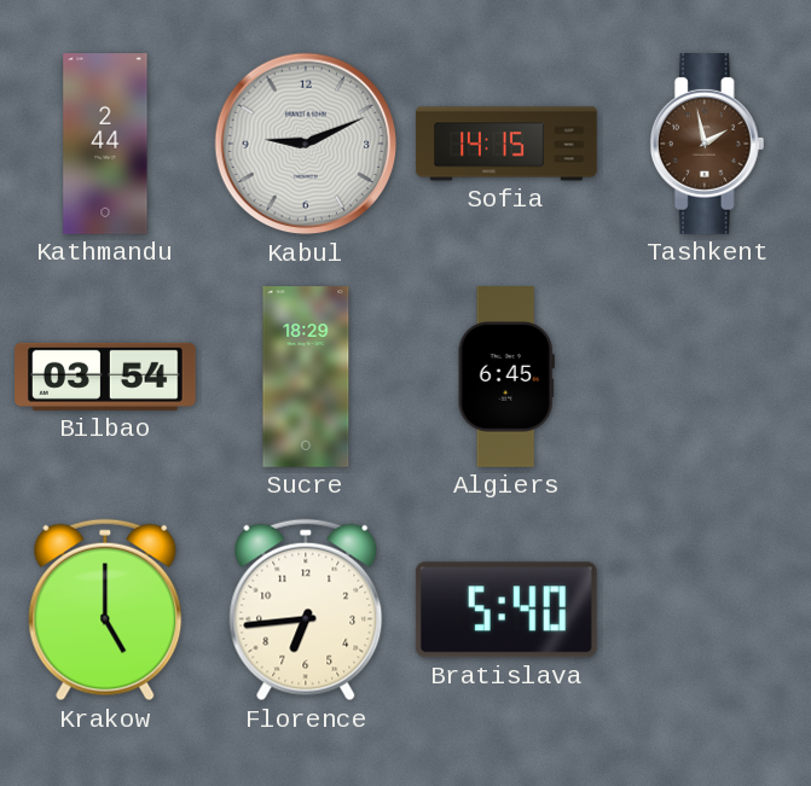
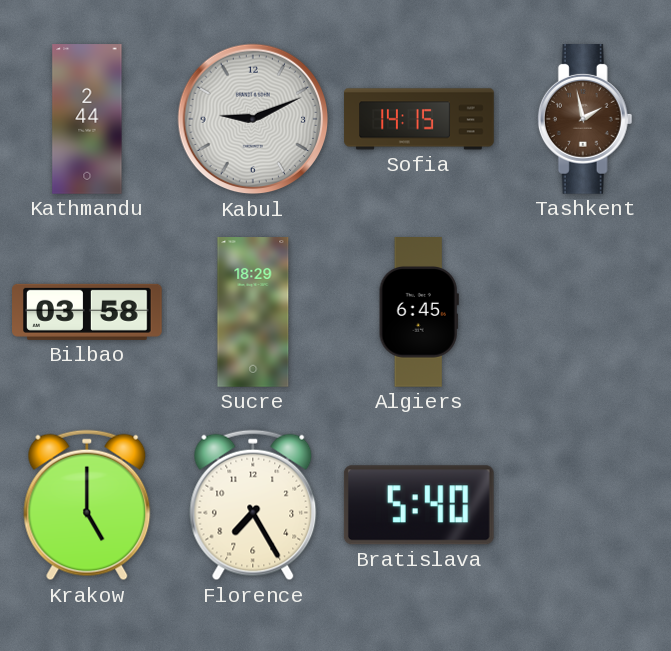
Bilbao: 03:54 -> 03:58
Florence: 6:44 -> 7:25
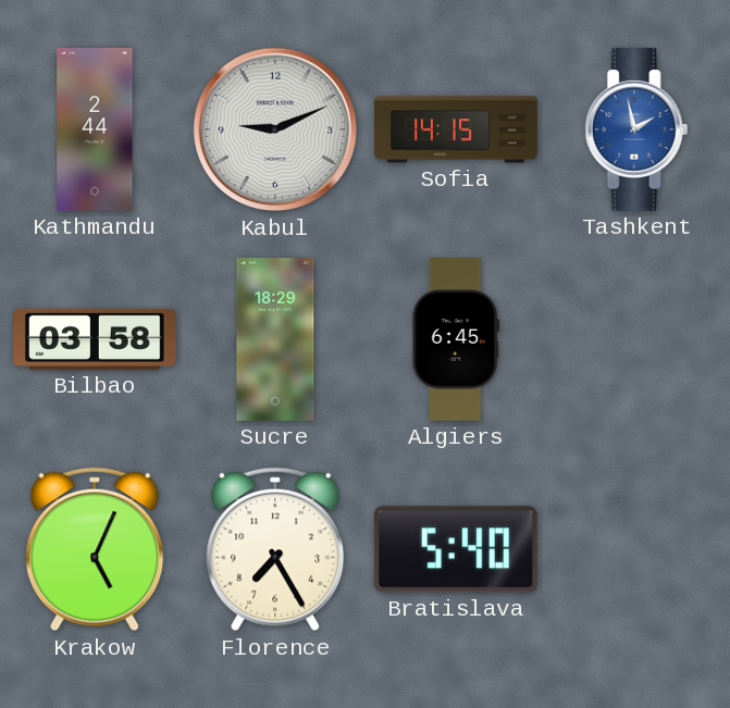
Tashkent dial: brown -> blue
Krakow: 5:00 -> 5:04
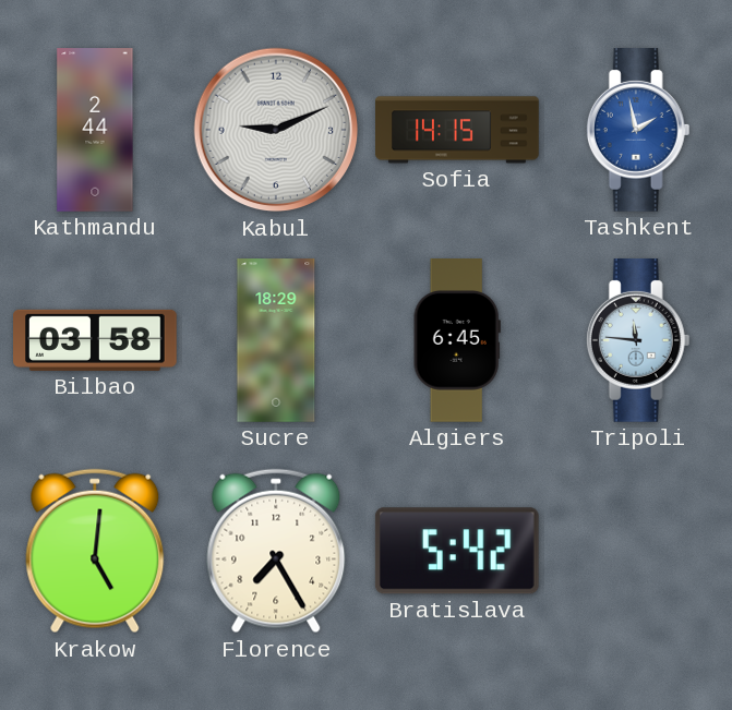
Tripoli: none -> 11:46
Krakow: 5:04 -> 5:01
Bratislava: 5:40 -> 5:42
